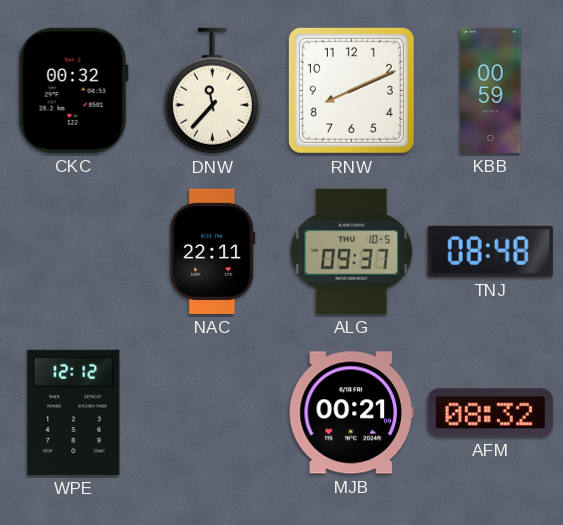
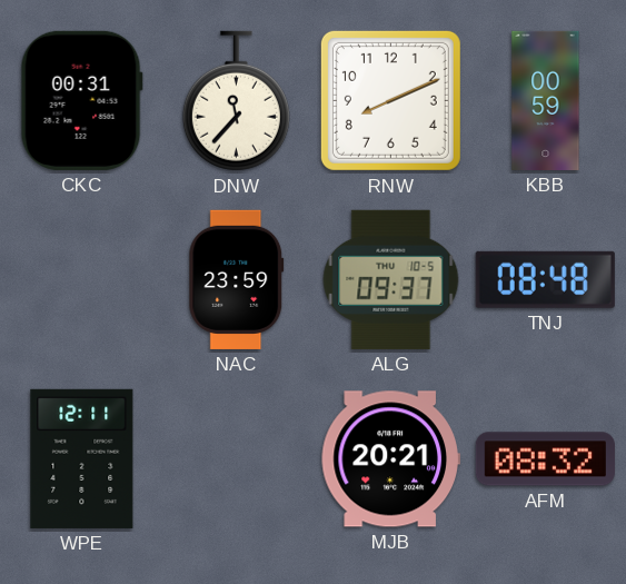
CKC: 00:32 -> 00:31
NAC: 22:11 -> 23:59
WPE: 12:12 -> 12:11
MJB: 00:21 -> 20:21
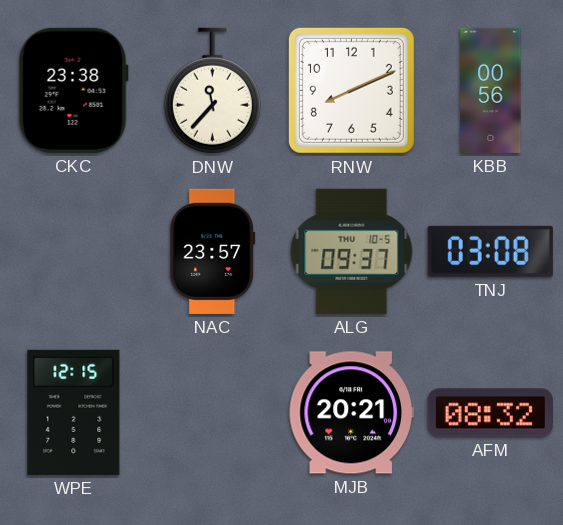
CKC: 00:31 -> 23:38
KBB: 00:59 -> 00:56
NAC: 23:59 -> 23:57
TNJ: 08:48 -> 03:08
WPE: 12:11 -> 12:15
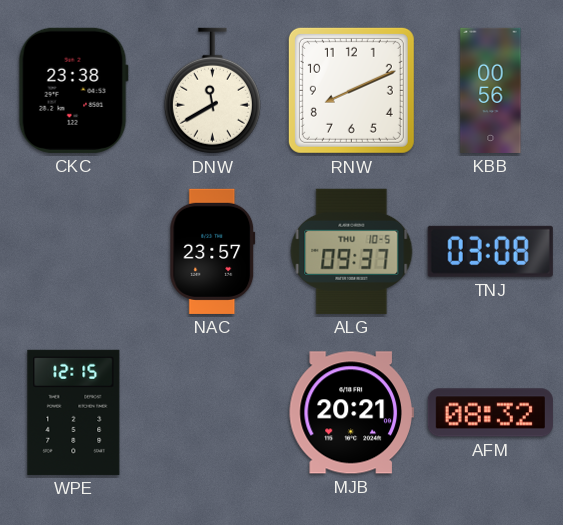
DNW: 11:37 -> 11:40
